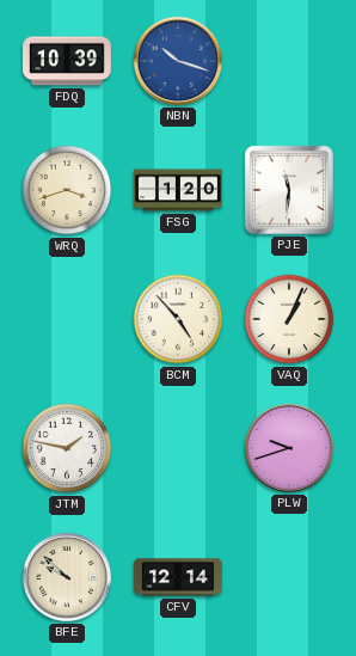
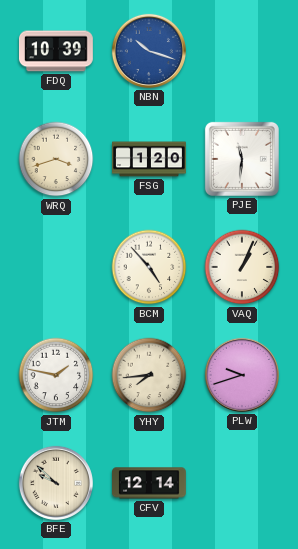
YHY: none -> 7:44
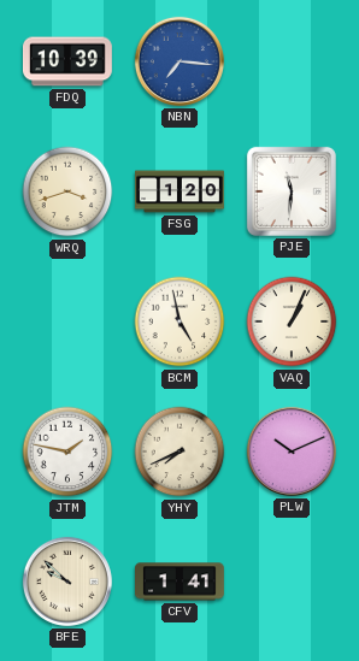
NBN: 10:18 -> 7:16
BCM: 4:53 -> 4:58
YHY: 7:44 -> 7:41
PLW: 9:42 -> 10:11
CFV: 12:14 -> 1:41
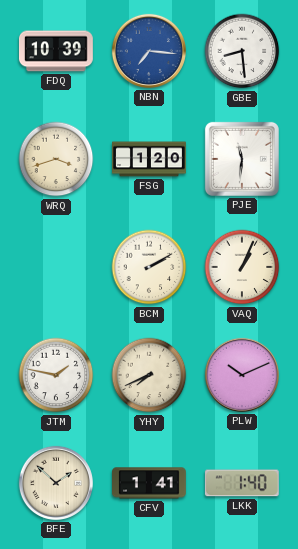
GBE: none -> 8:29
BCM: 4:58 -> 2:10
BFE: 9:52 -> 1:52
LKK: none -> 1:40
